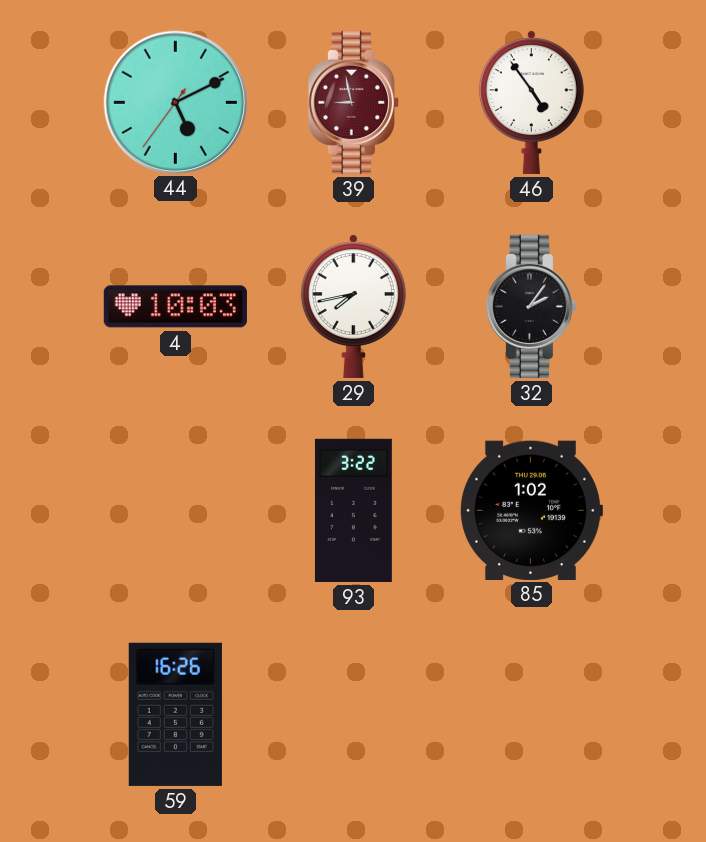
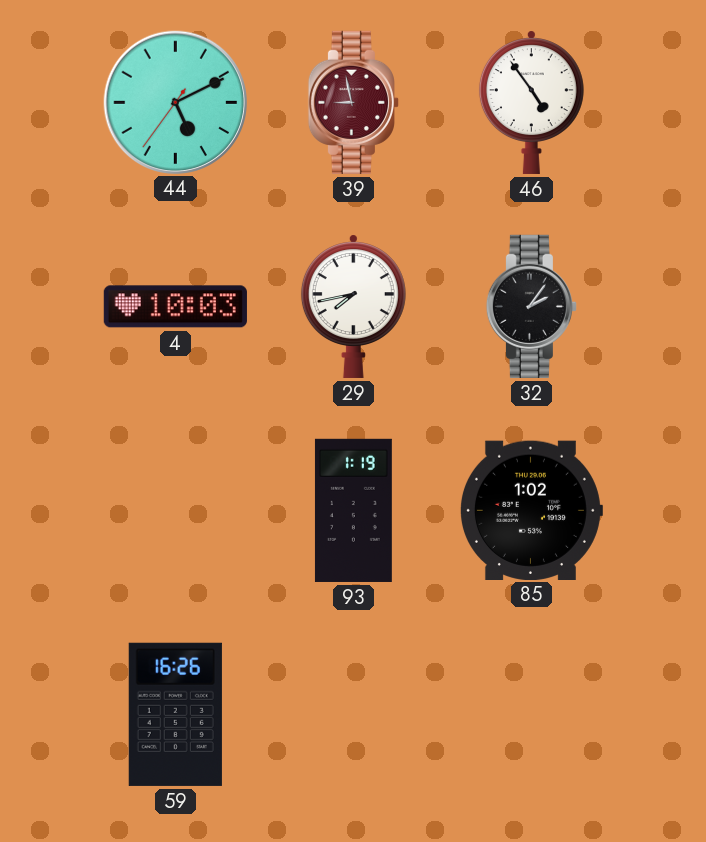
93: 3:22 -> 1:19
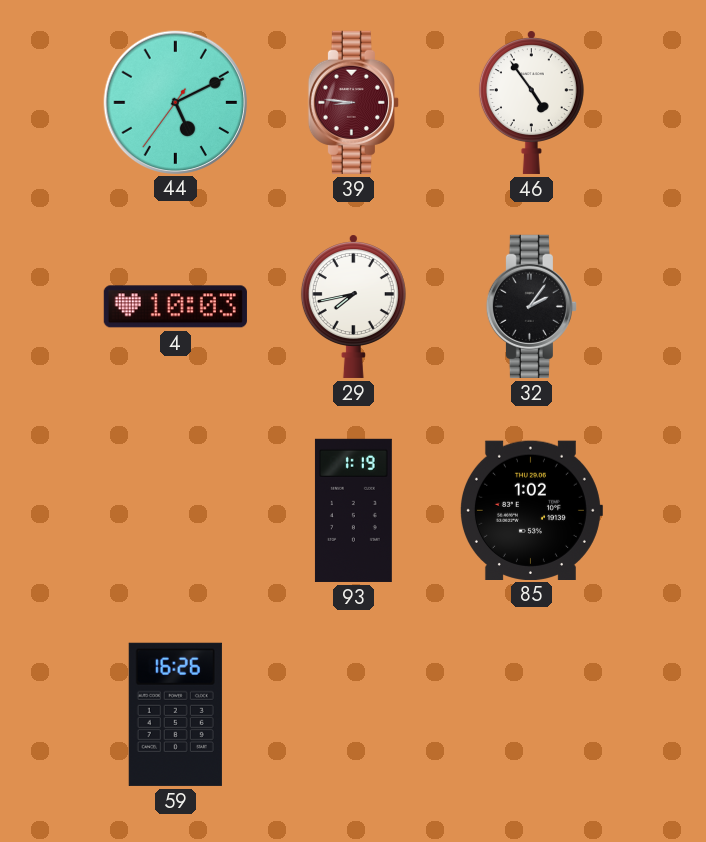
39: 8:58 -> 8:46
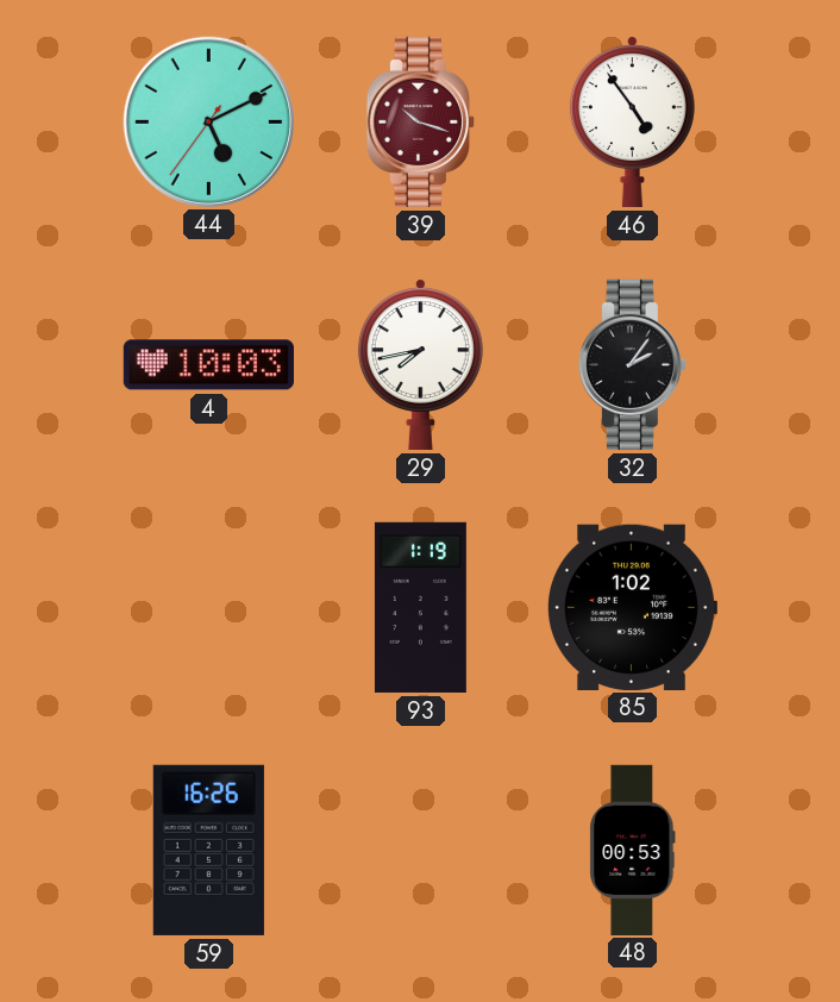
39: 8:46 -> 10:18
48: none -> 00:53
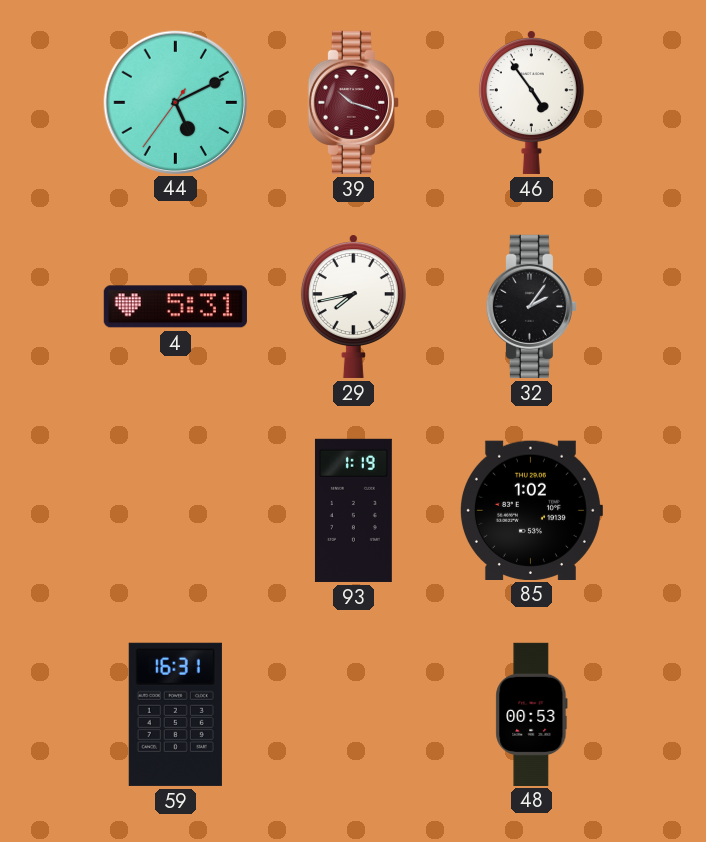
4: 10:03 -> 5:31
59: 16:26 -> 16:31
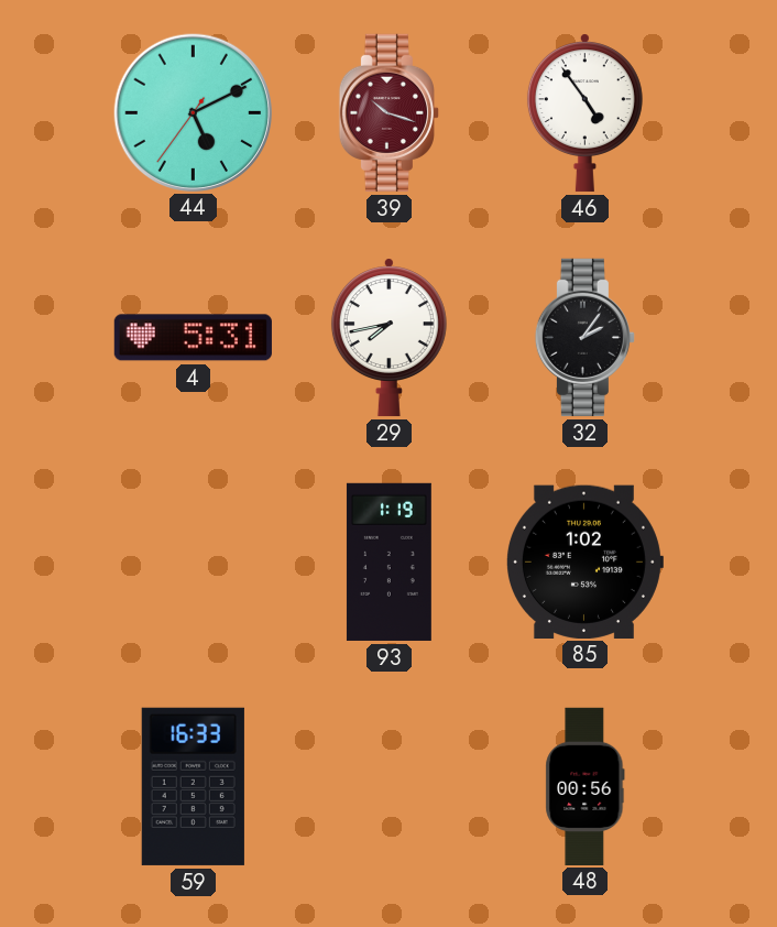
59: 16:31 -> 16:33
48: 00:53 -> 00:56
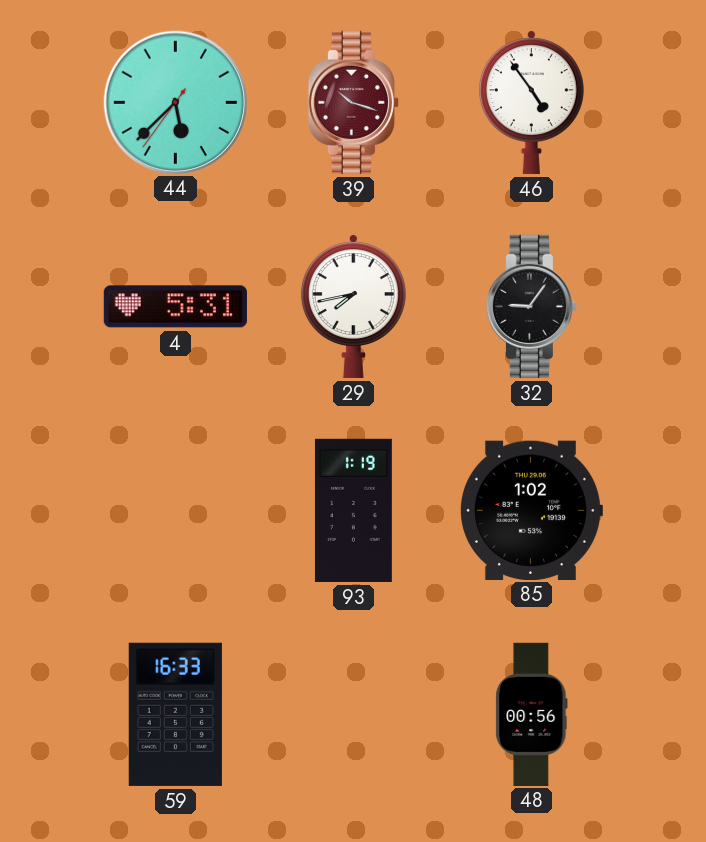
44: 5:10 -> 5:37
32: 2:06 -> 9:06
